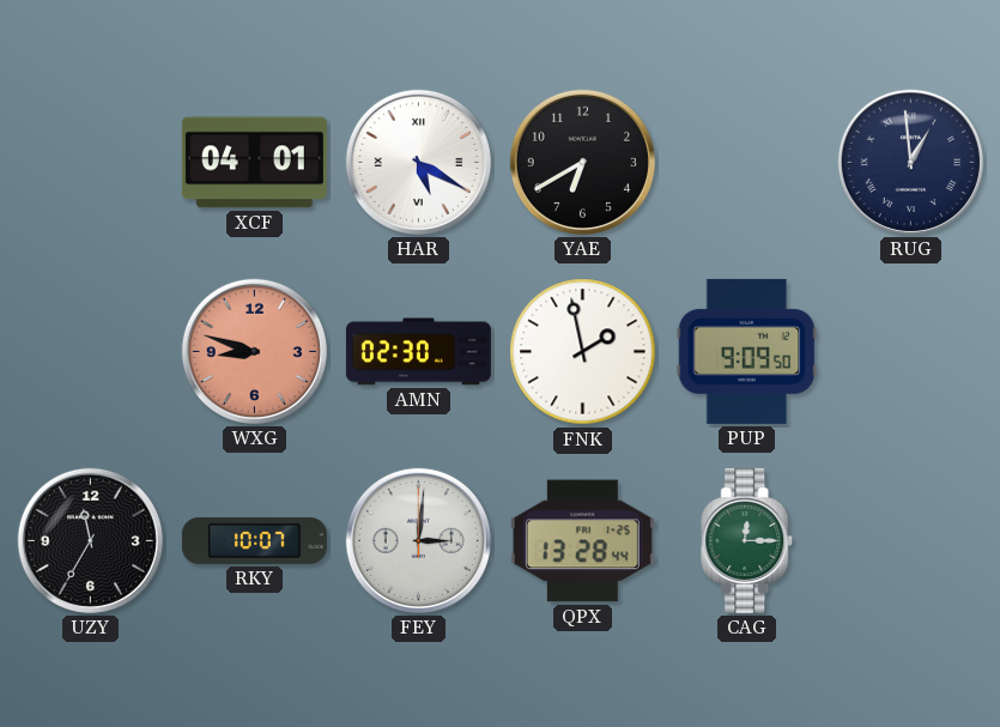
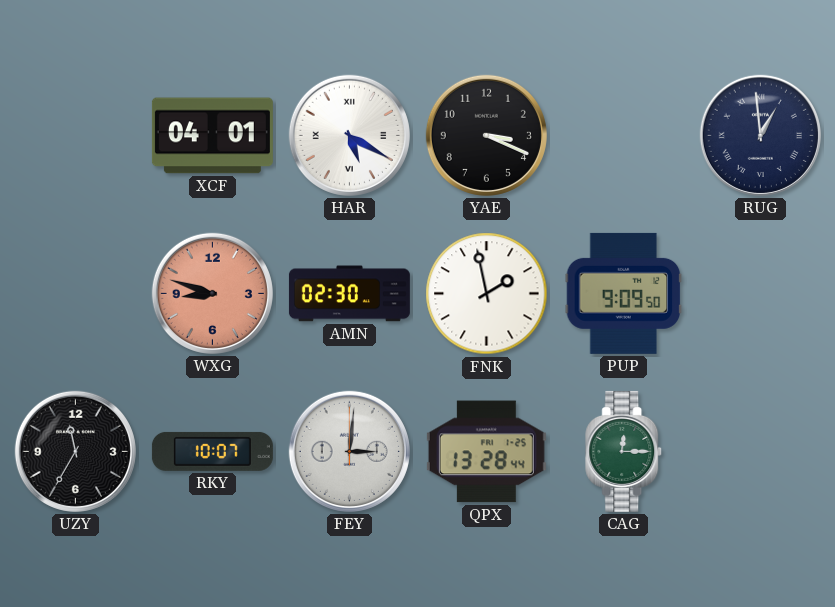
YAE: 6:40 -> 3:19
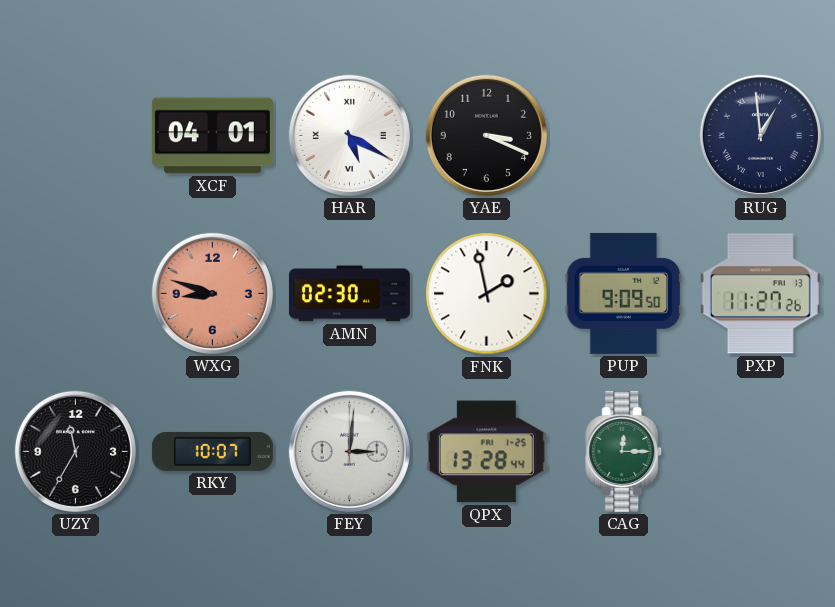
PXP: none -> 11:27
